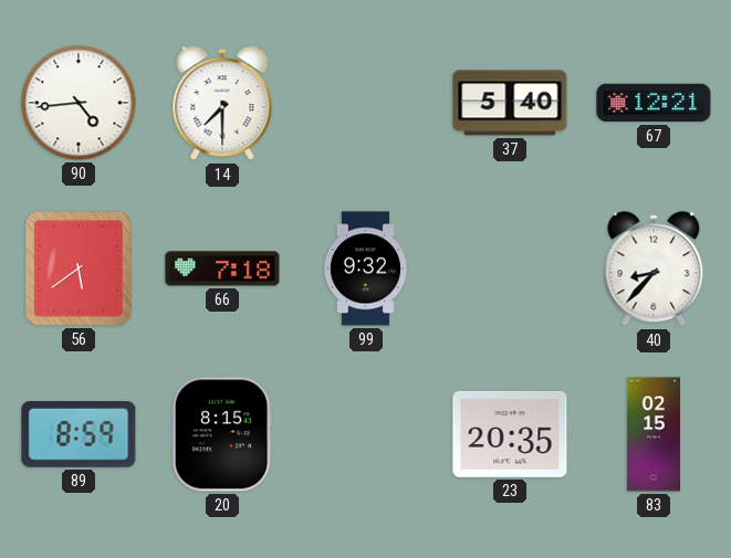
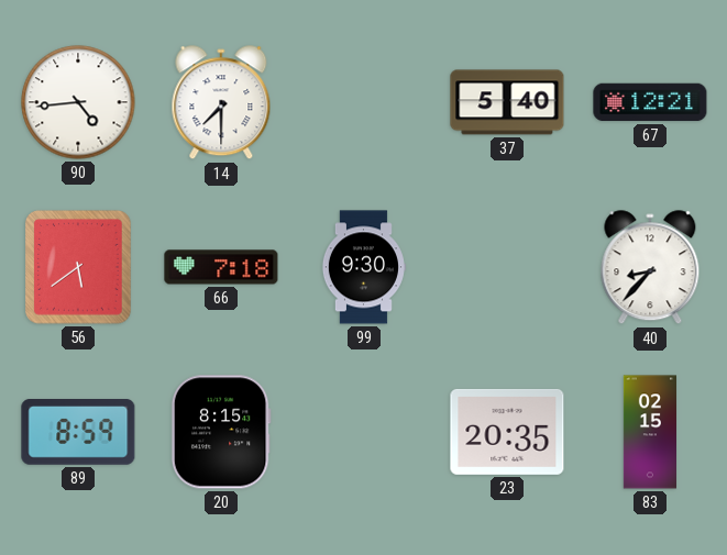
99: 9:32 -> 9:30
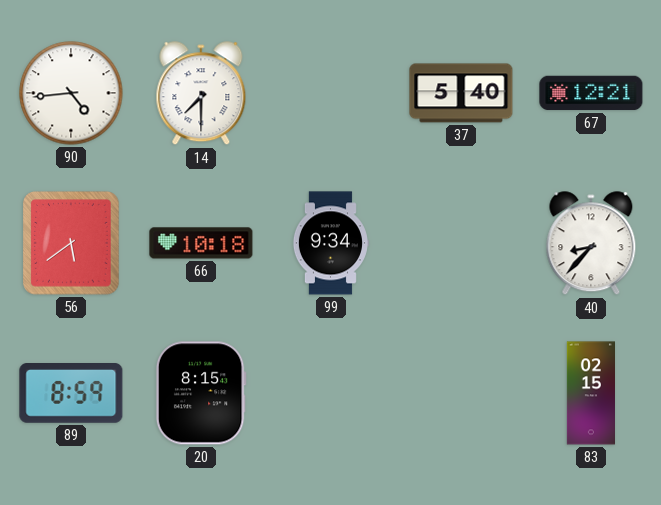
66: 7:18 -> 10:18
99: 9:30 -> 9:34
23: 20:35 -> none
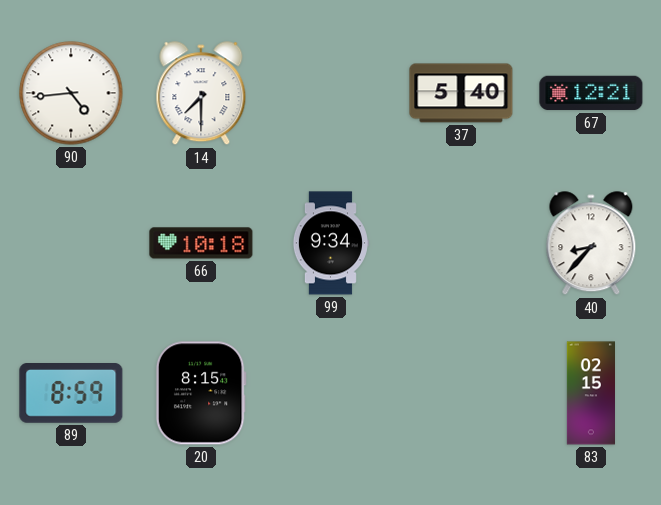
56: 5:39 -> none
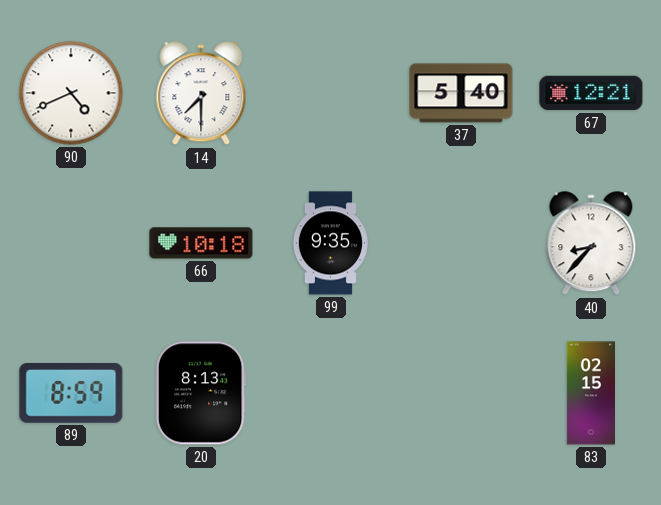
90: 4:44 -> 4:41
99: 9:34 -> 9:35
20: 8:15 -> 8:13
